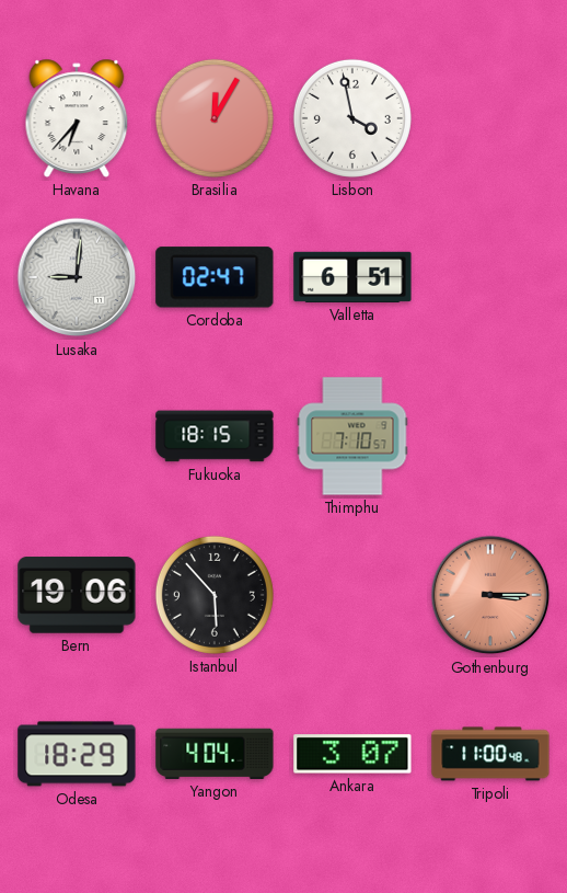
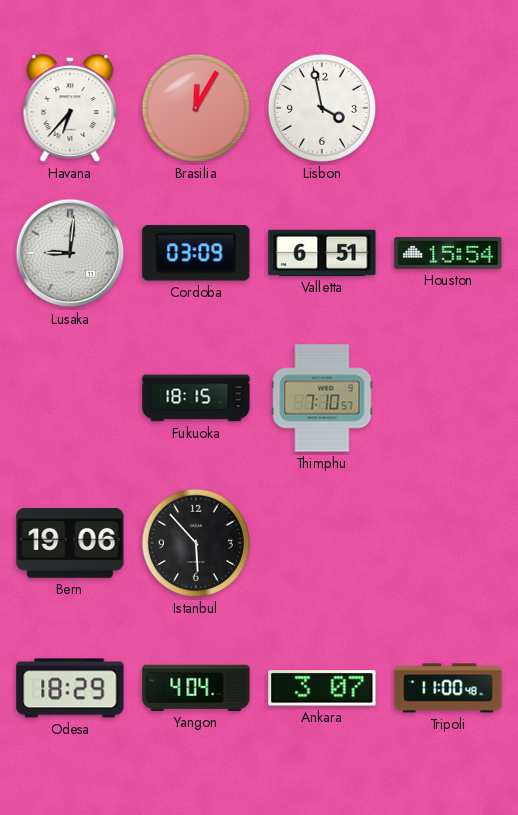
Cordoba: 02:47 -> 03:09
Houston: none -> 15:54
Gothenburg: 3:15 -> none
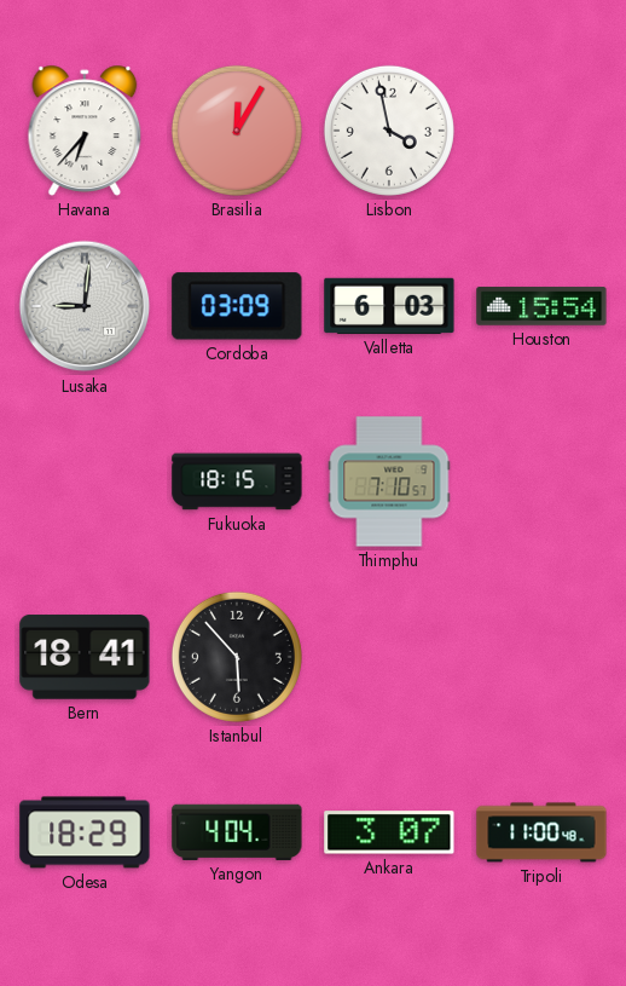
Valletta: 6:51 -> 6:03
Bern: 19:06 -> 18:41
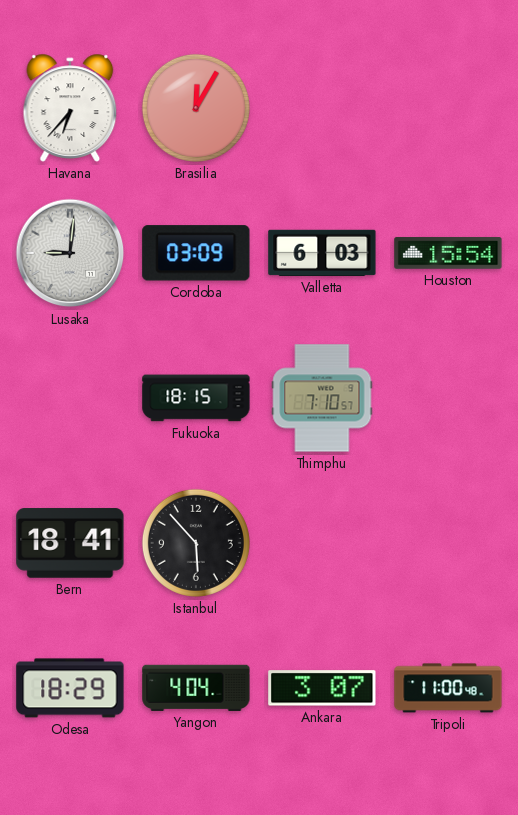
Lisbon: 3:58 -> none
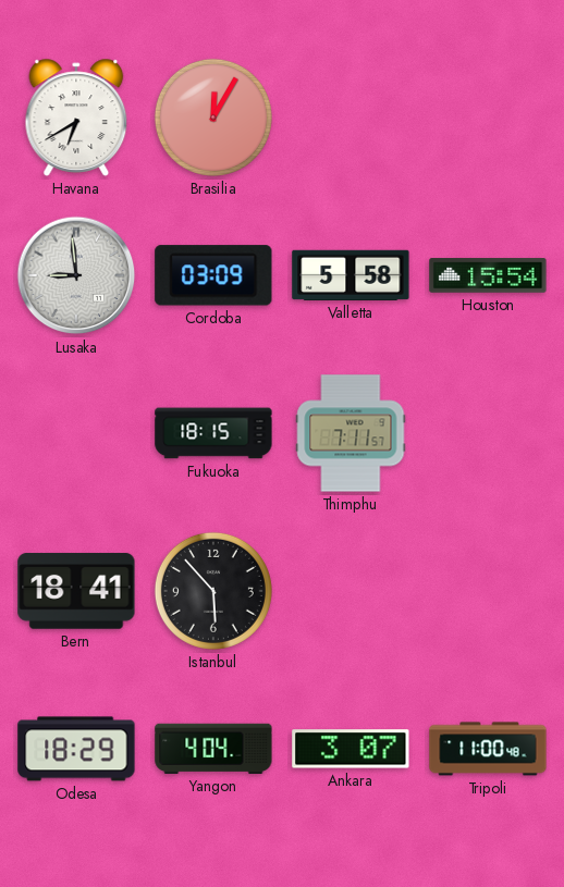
Havana: 6:37 -> 6:40
Lusaka: 9:01 -> 8:59
Valletta: 6:03 -> 5:58
Thimphu: 7:10 -> 7:11
